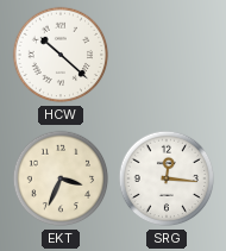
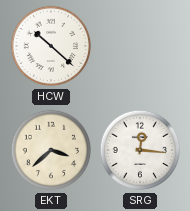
EKT: 3:34 -> 3:38
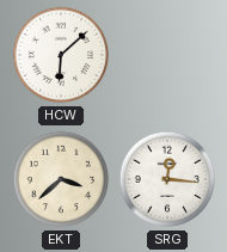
HCW: 10:22 -> 6:08
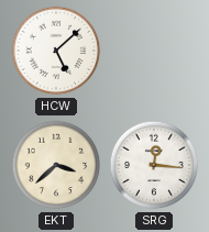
HCW: 6:08 -> 5:08
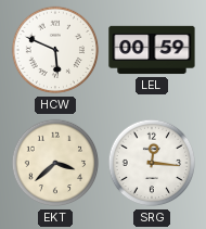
HCW: 5:08 -> 5:49
LEL: none -> 00:59
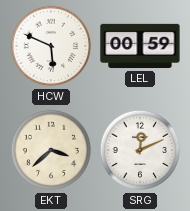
SRG: 12:16 -> 12:11
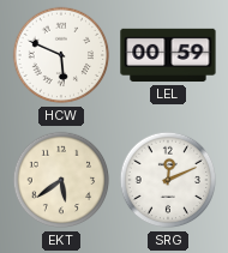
EKT: 3:38 -> 5:39
